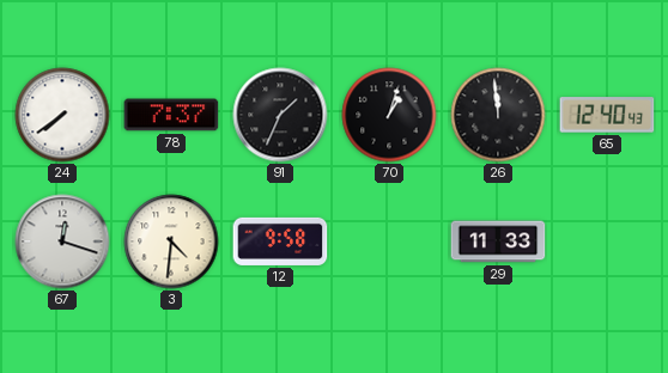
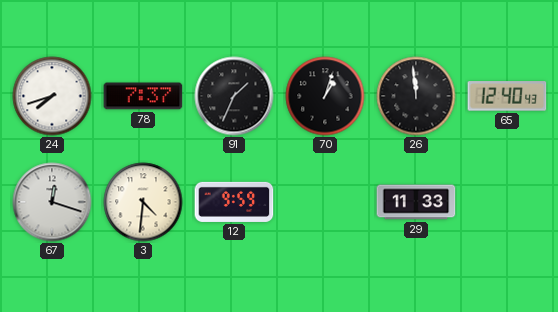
24: 7:39 -> 7:42
12: 9:58 -> 9:59
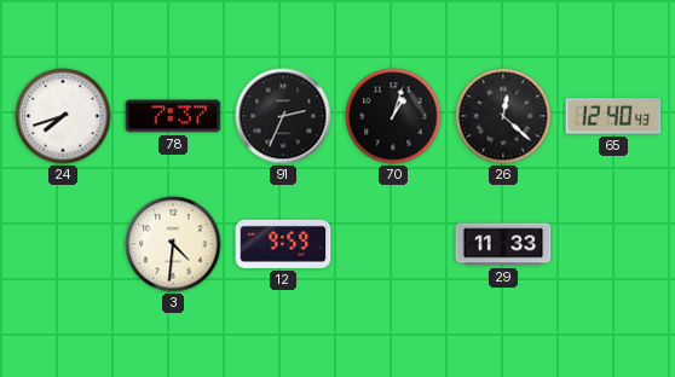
91: 1:34 -> 2:34
26: 11:59 -> 12:22
67: 12:18 -> none
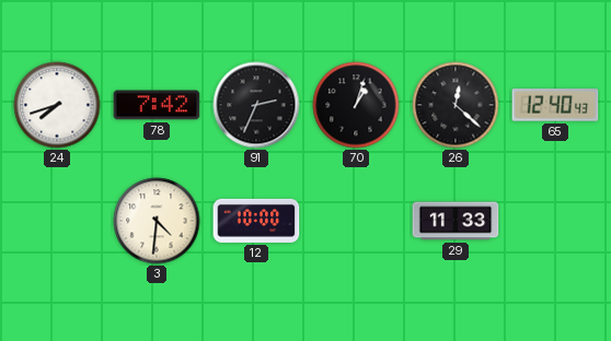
78: 7:37 -> 7:42
12: 9:59 -> 10:00
